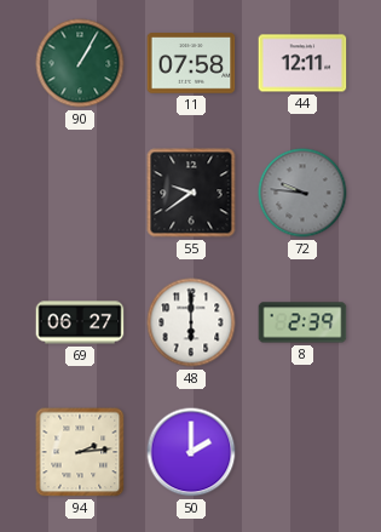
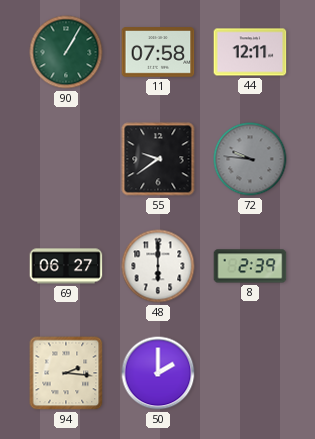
94: 2:14 -> 2:16
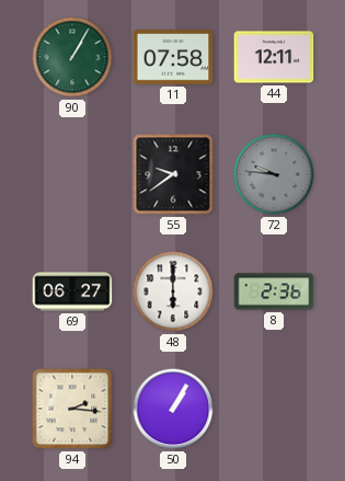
8: 2:39 -> 2:36
50: 2:00 -> 1:05
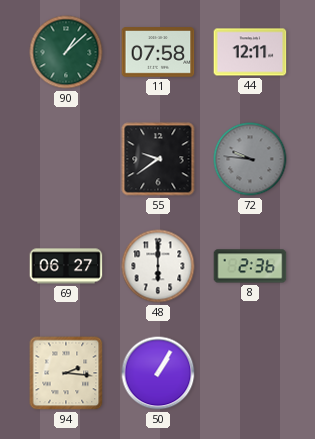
90: 1:05 -> 1:08
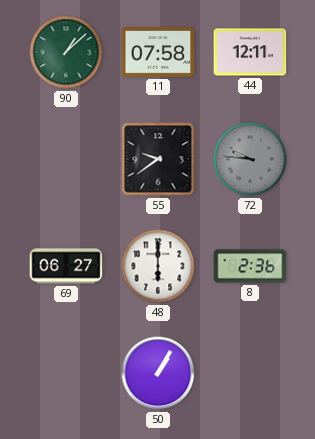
94: 2:16 -> none
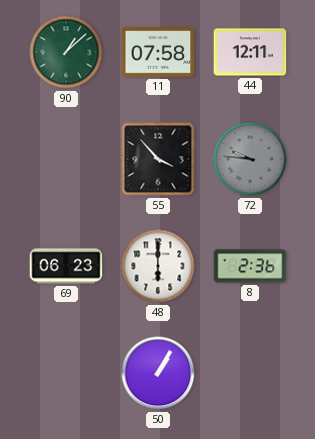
55: 9:39 -> 3:53
69: 06:27 -> 06:23
